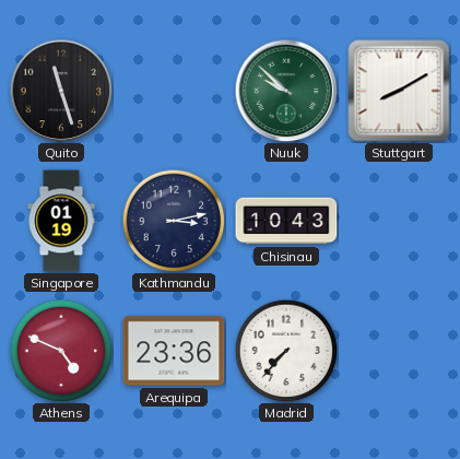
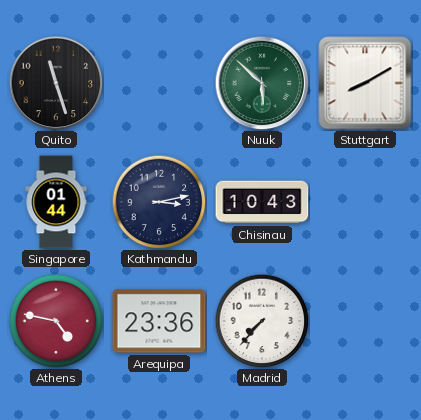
Nuuk: 9:52 -> 5:52
Singapore: 01:19 -> 01:44
Athens: 4:49 -> 4:47
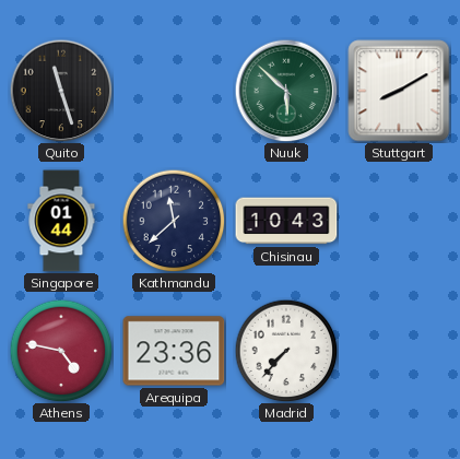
Kathmandu: 3:13 -> 11:38
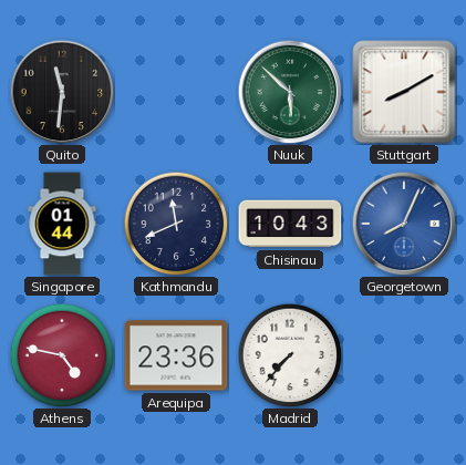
Quito: 11:27 -> 11:31
Kathmandu: 11:38 -> 11:41
Georgetown: none -> 8:04
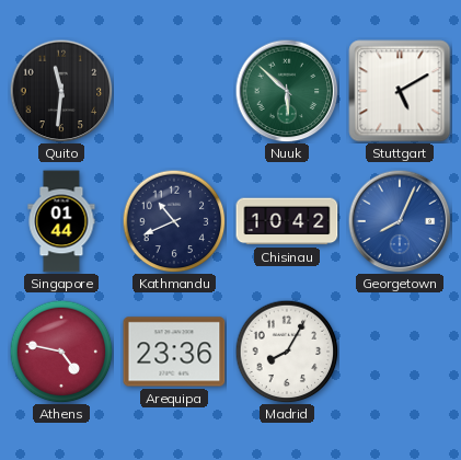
Stuttgart: 8:10 -> 5:10
Kathmandu: 11:41 -> 10:41
Chisinau: 10:43 -> 10:42
Madrid: 7:37 -> 8:05
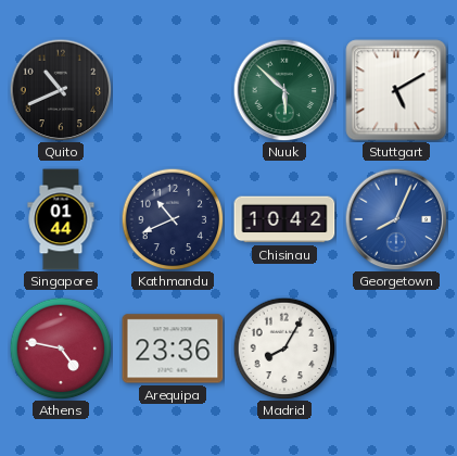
Quito: 11:31 -> 10:41
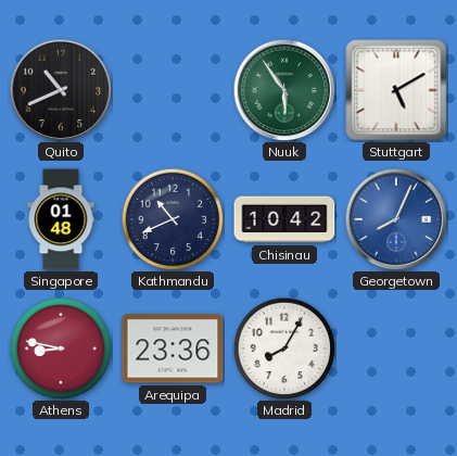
Nuuk: 5:52 -> 5:54
Singapore: 01:44 -> 01:48
Athens: 4:47 -> 8:47
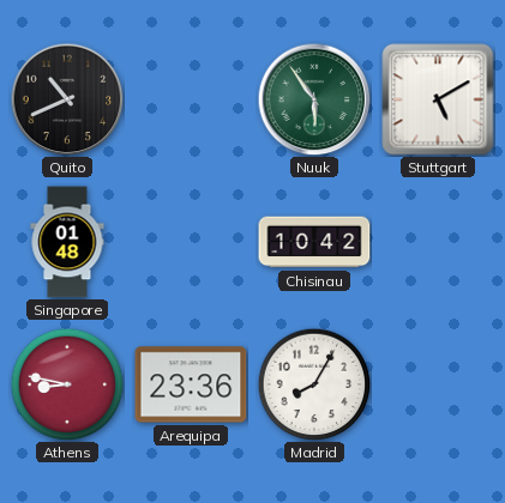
Kathmandu: 10:41 -> none
Georgetown: 8:04 -> none
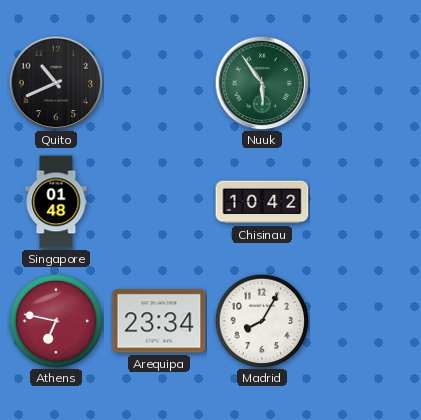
Stuttgart: 5:10 -> none
Athens: 8:47 -> 6:47
Arequipa: 23:36 -> 23:34
